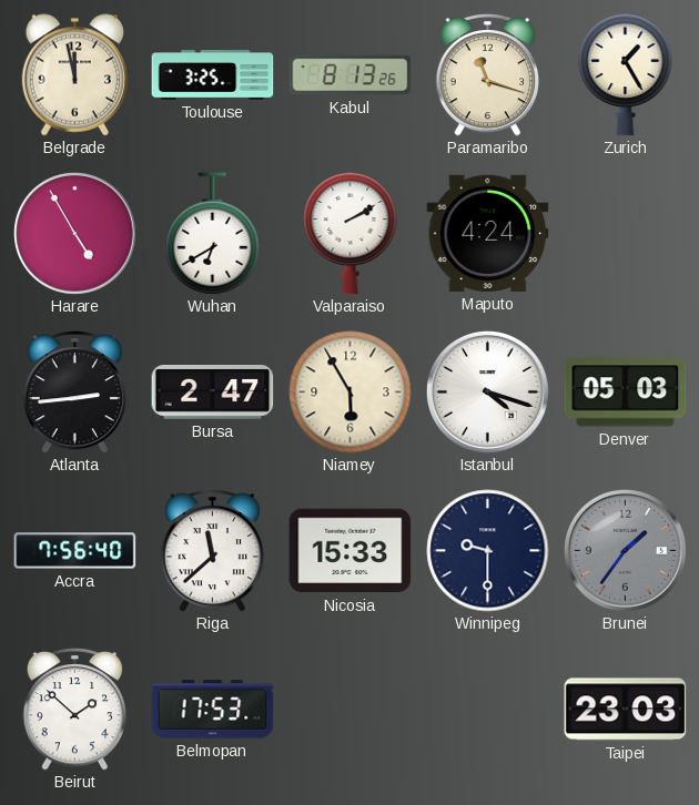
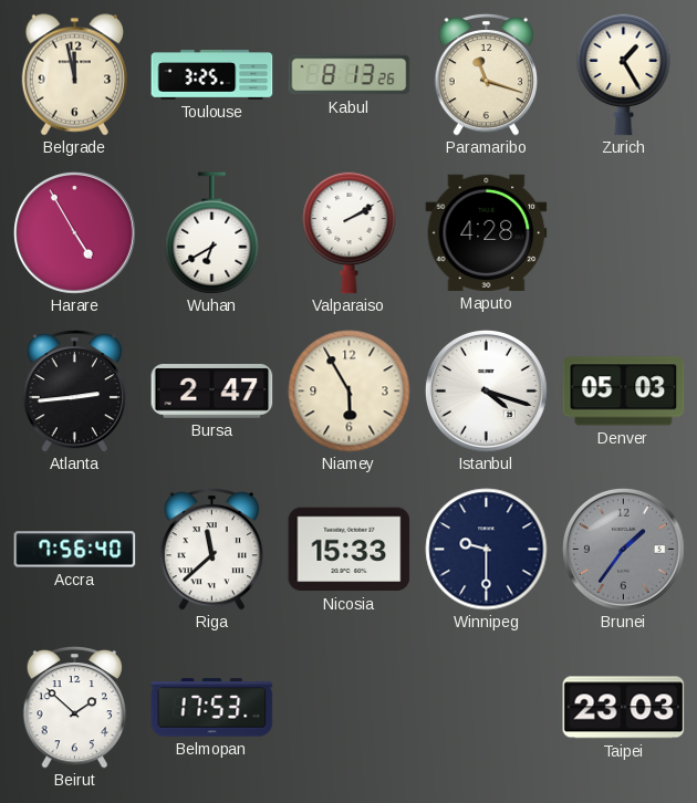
Maputo: 4:24 -> 4:28
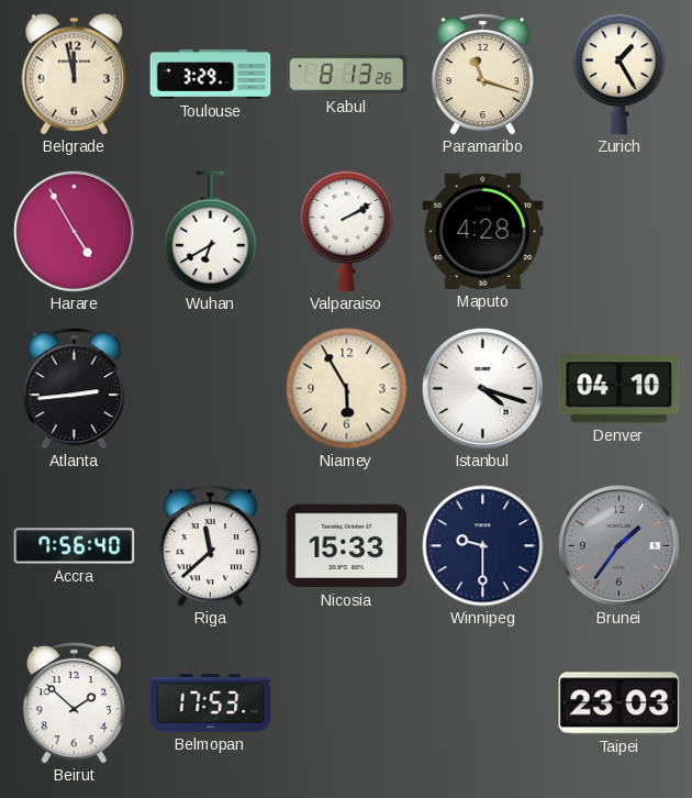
Toulouse: 3:25 -> 3:29
Bursa: 2:47 -> none
Denver: 05:03 -> 04:10
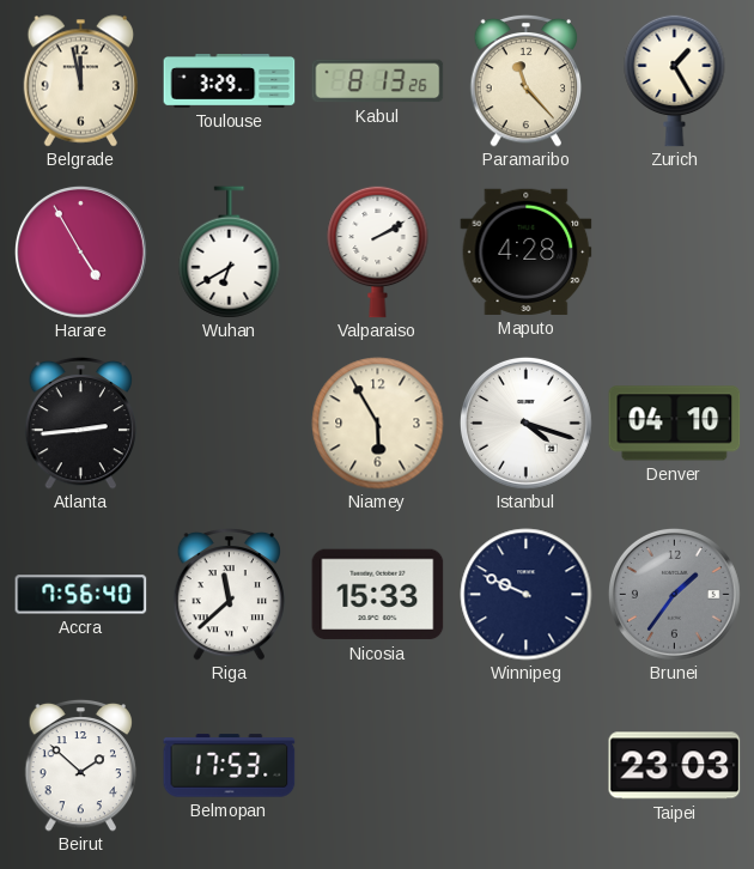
Paramaribo: 11:18 -> 11:23
Winnipeg: 9:30 -> 9:49
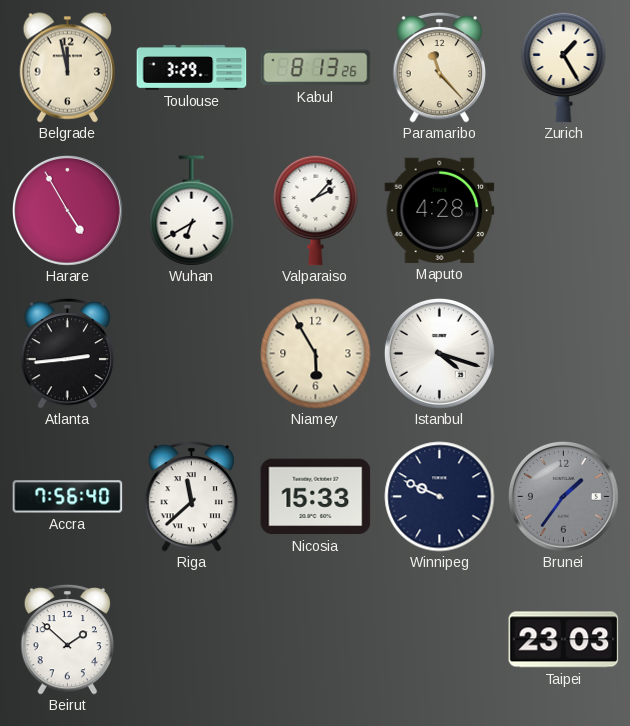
Valparaiso: 2:10 -> 2:07
Denver: 04:10 -> none
Belmopan: 17:53 -> none
